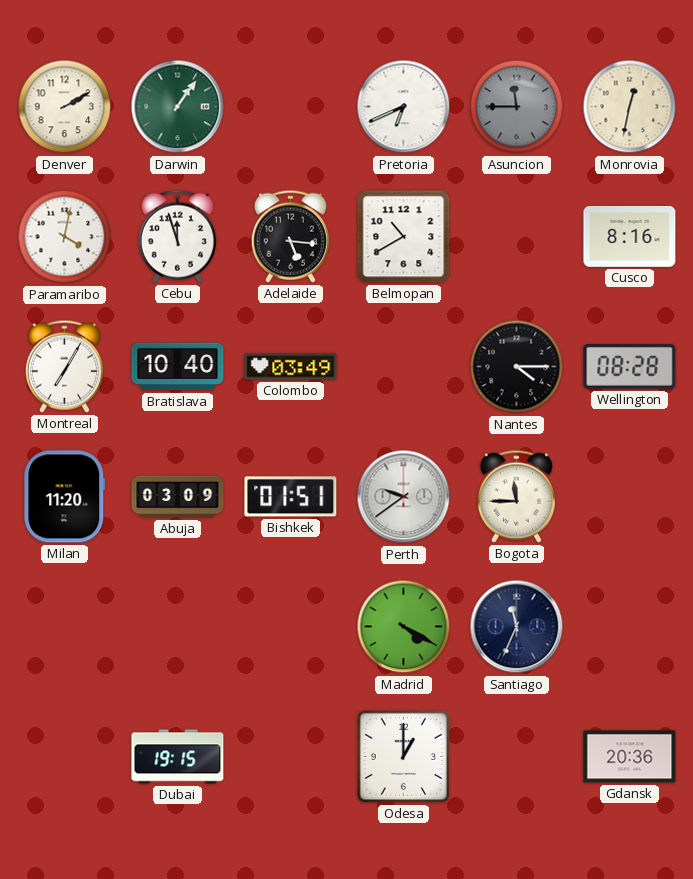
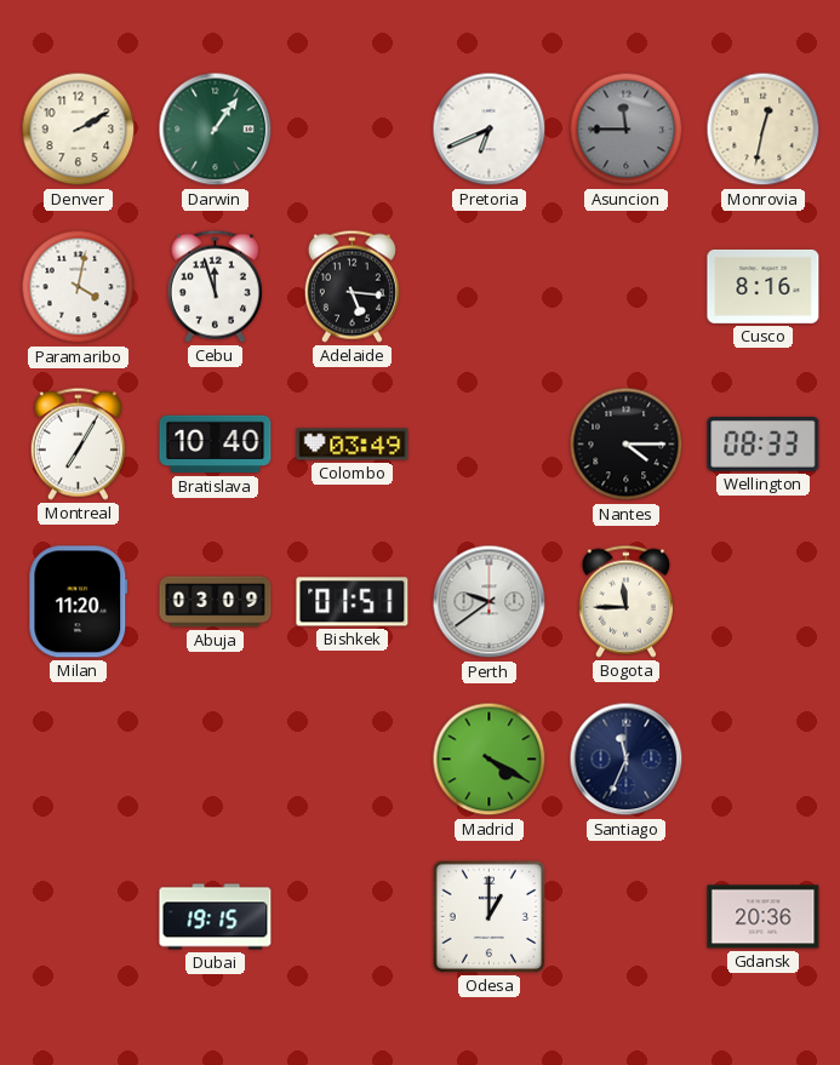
Belmopan: 10:40 -> none
Wellington: 08:28 -> 08:33
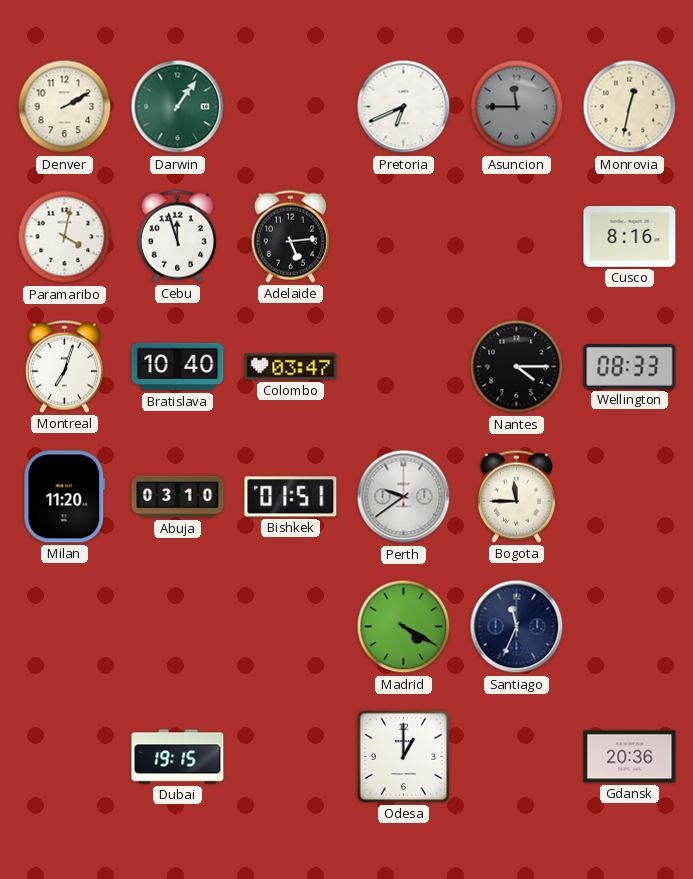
Adelaide: 5:16 -> 5:14
Montreal: 7:05 -> 7:03
Colombo: 03:49 -> 03:47
Abuja: 03:09 -> 03:10
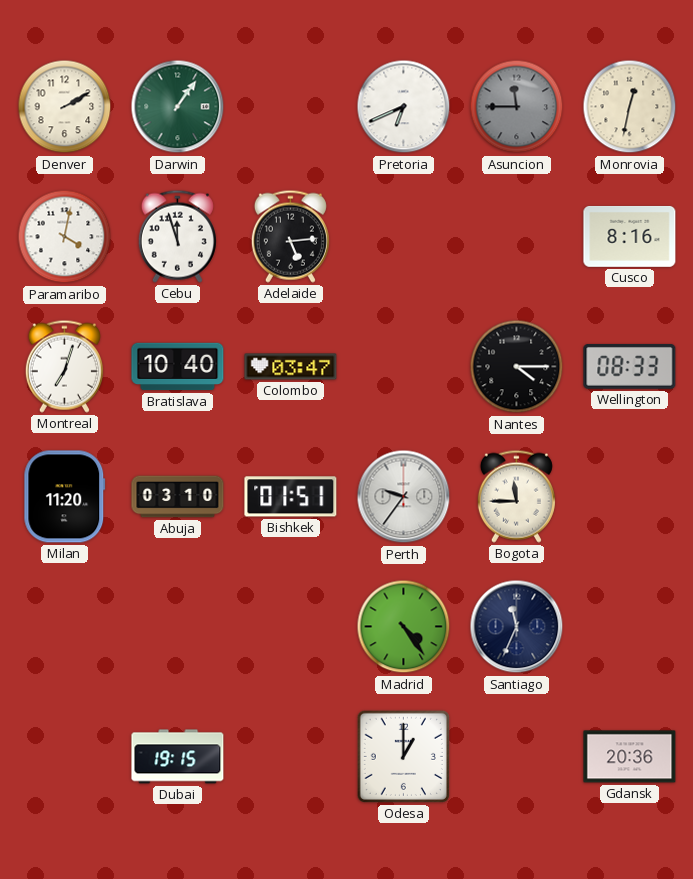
Perth: 9:39 -> 9:36
Madrid: 4:20 -> 4:24
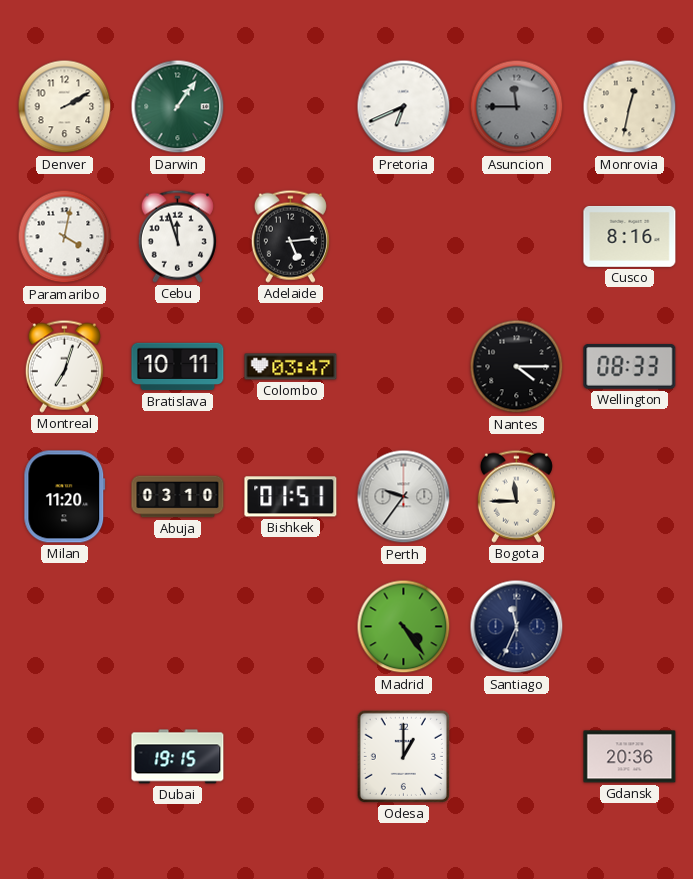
Bratislava: 10:40 -> 10:11
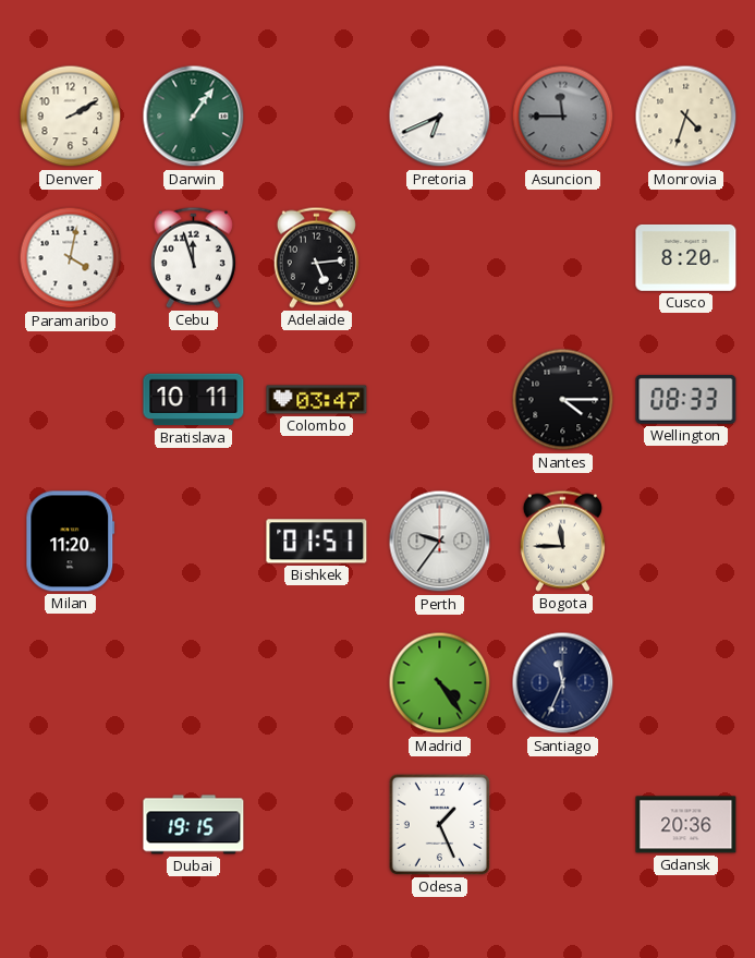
Monrovia: 12:32 -> 4:33
Cusco: 8:16 -> 8:20
Montreal: 7:03 -> none
Abuja: 03:10 -> none
Odesa: 1:00 -> 1:26
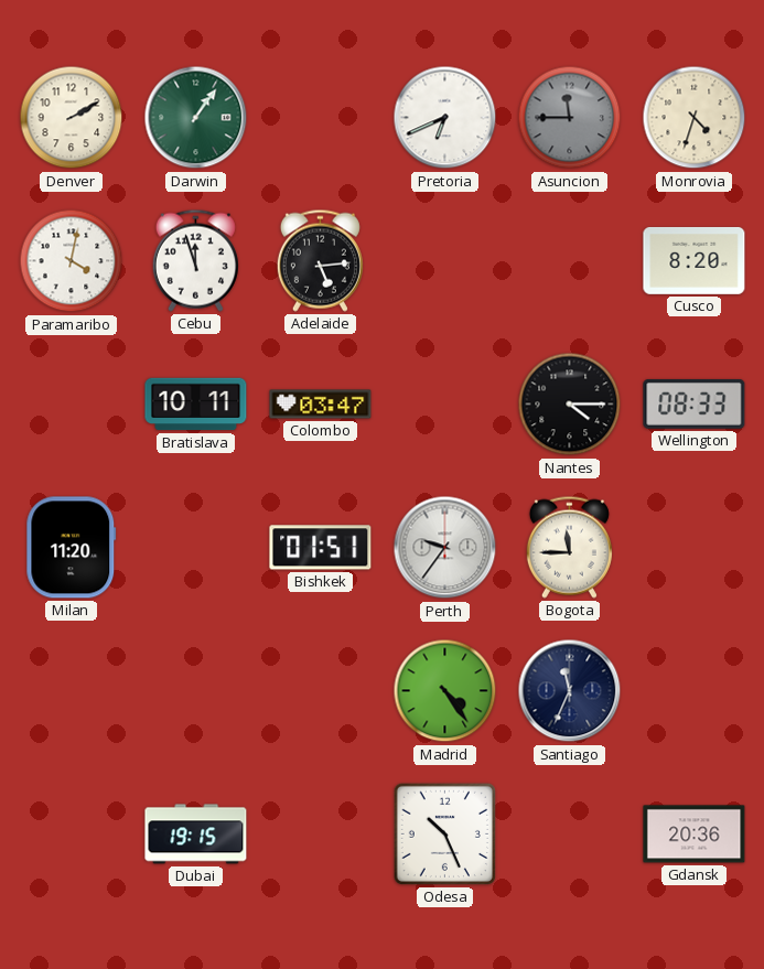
Odesa: 1:26 -> 10:26
